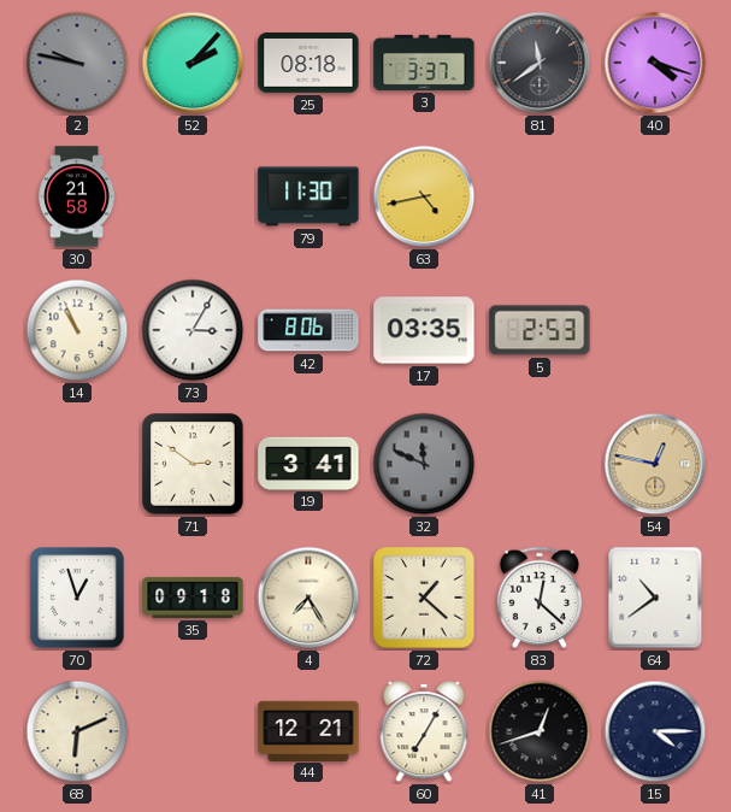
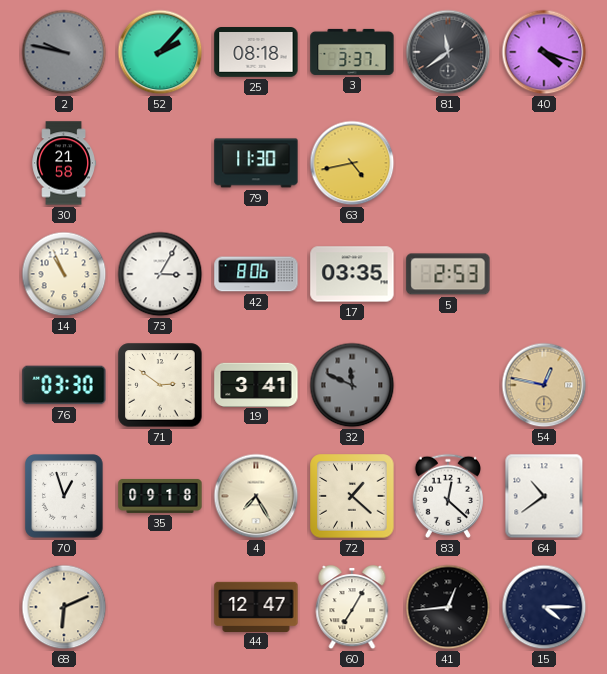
76: none -> 03:30
44: 12:21 -> 12:47
41: 12:42 -> 12:44
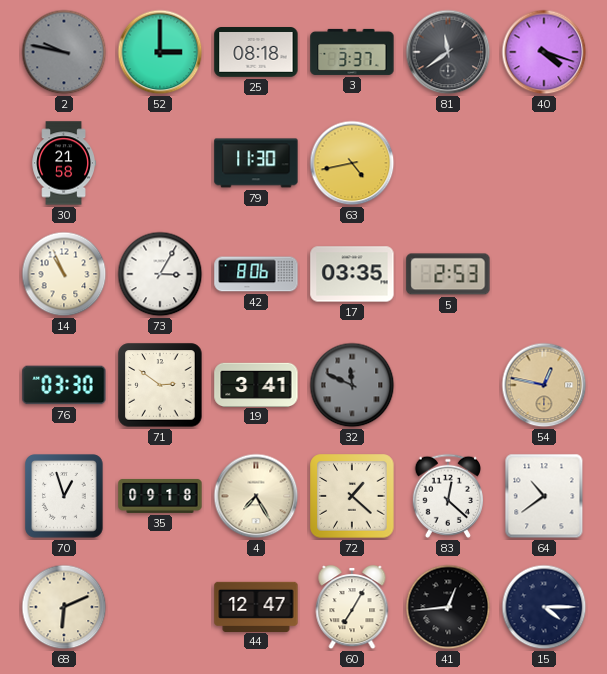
52: 2:07 -> 3:00
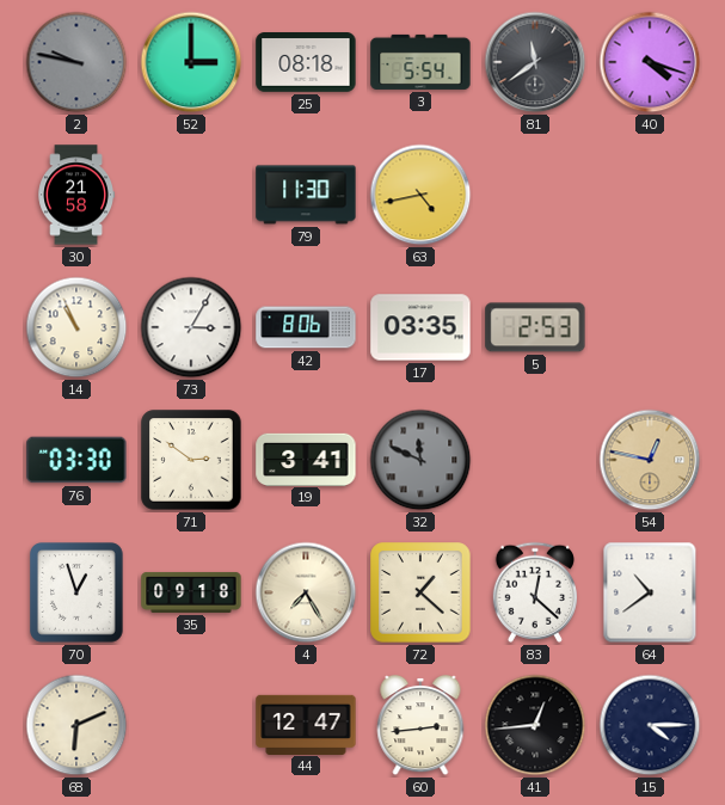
3: 3:37 -> 5:54
60: 7:05 -> 2:44
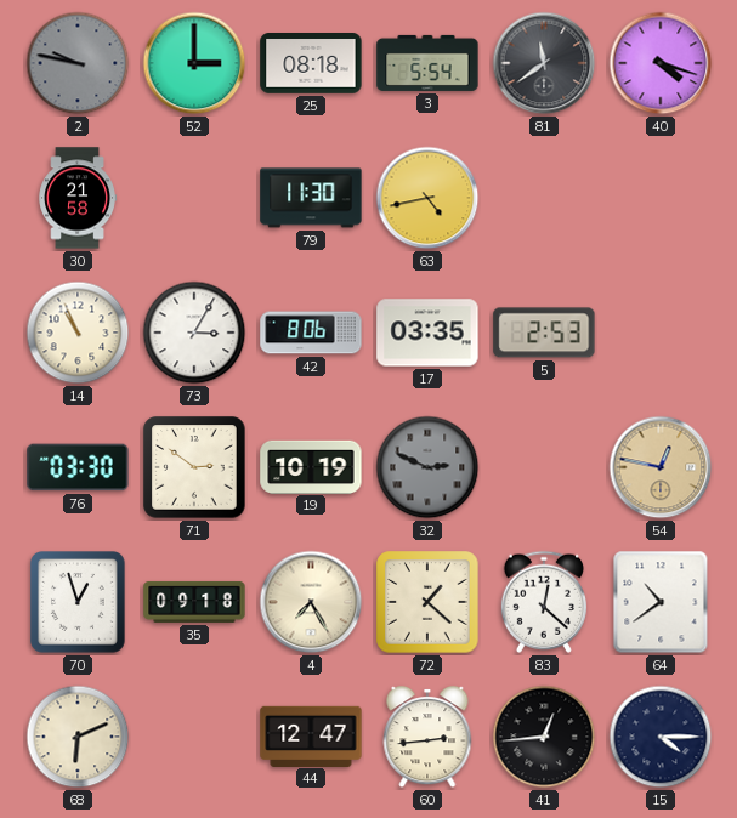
19: 3:41 -> 10:19
32: 11:49 -> 2:49
